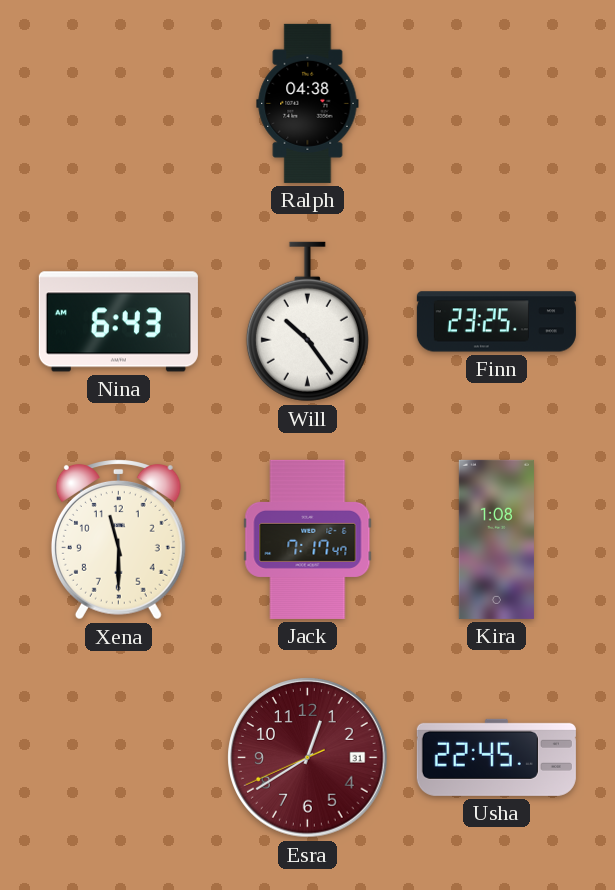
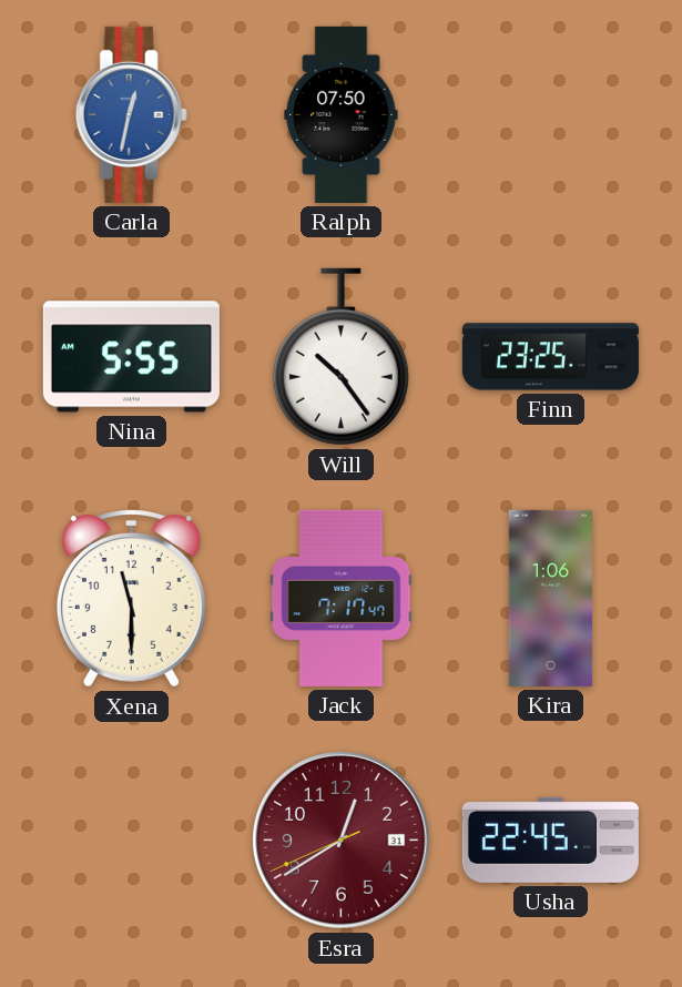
Carla: none -> 12:32
Ralph: 04:38 -> 07:50
Nina: 6:43 -> 5:55
Kira: 1:08 -> 1:06
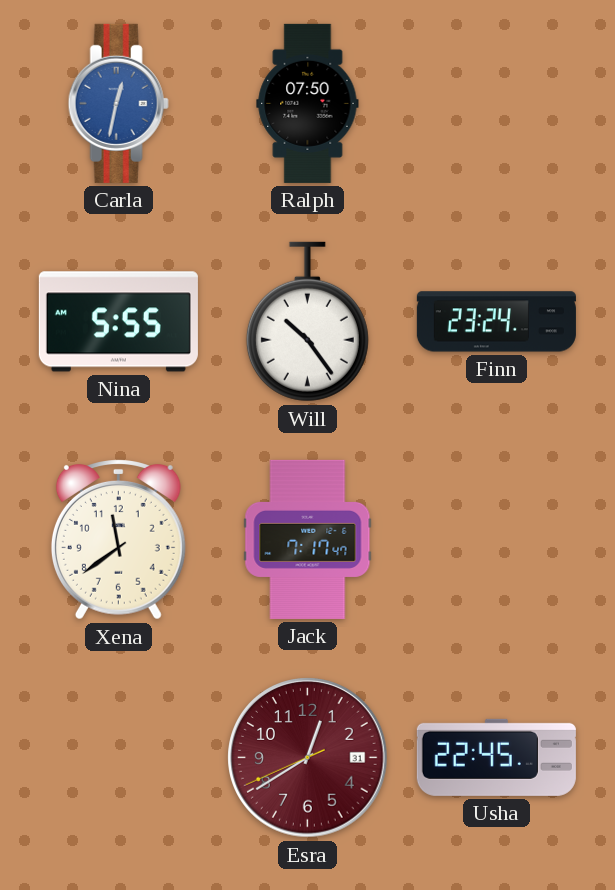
Finn: 23:25 -> 23:24
Xena: 11:30 -> 11:39
Kira: 1:06 -> none
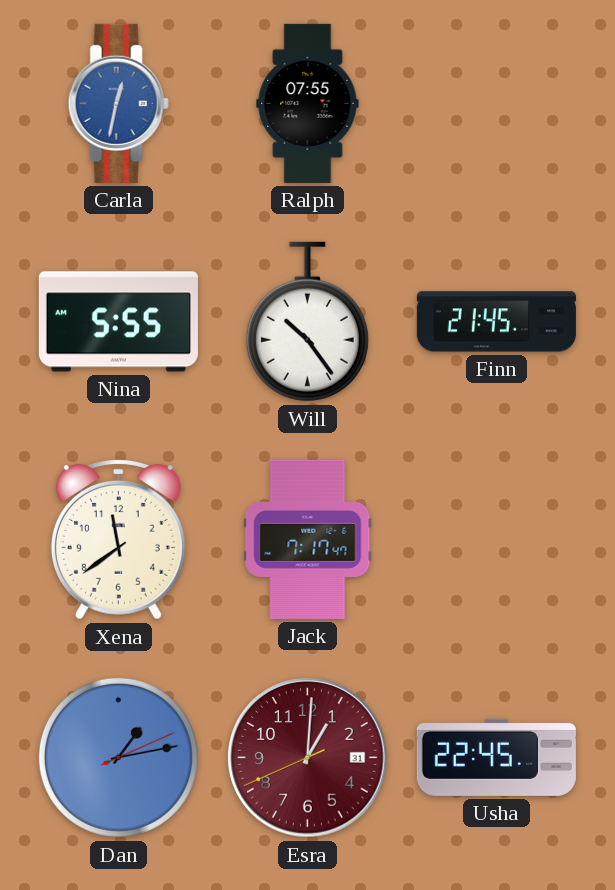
Ralph: 07:50 -> 07:55
Finn: 23:24 -> 21:45
Dan: none -> 1:13
Esra: 12:39 -> 1:00
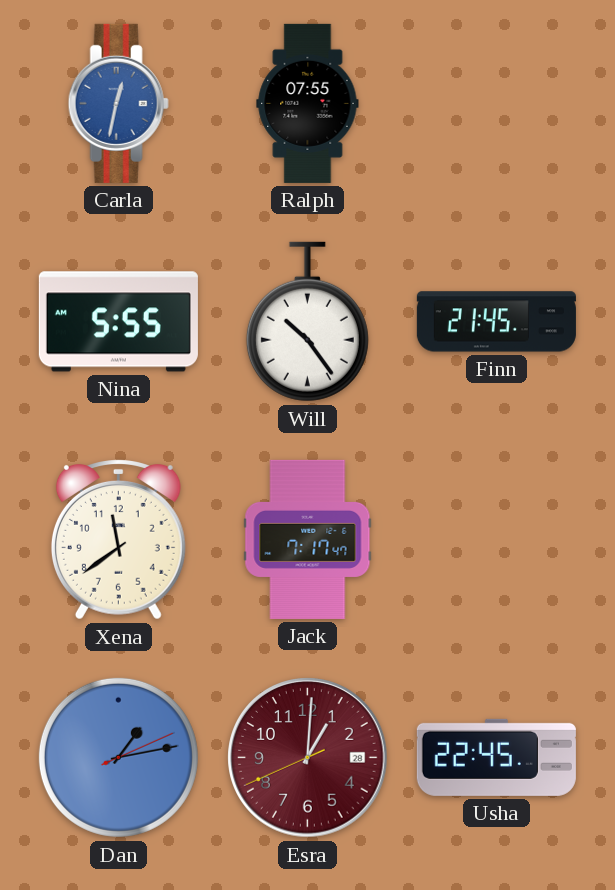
Esra date: 31 -> 28
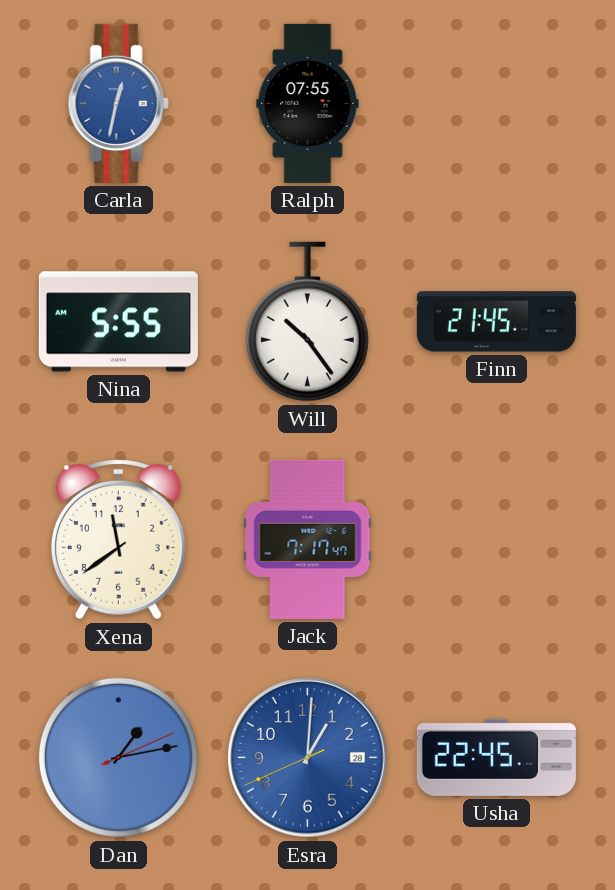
Esra dial: burgundy -> blue
